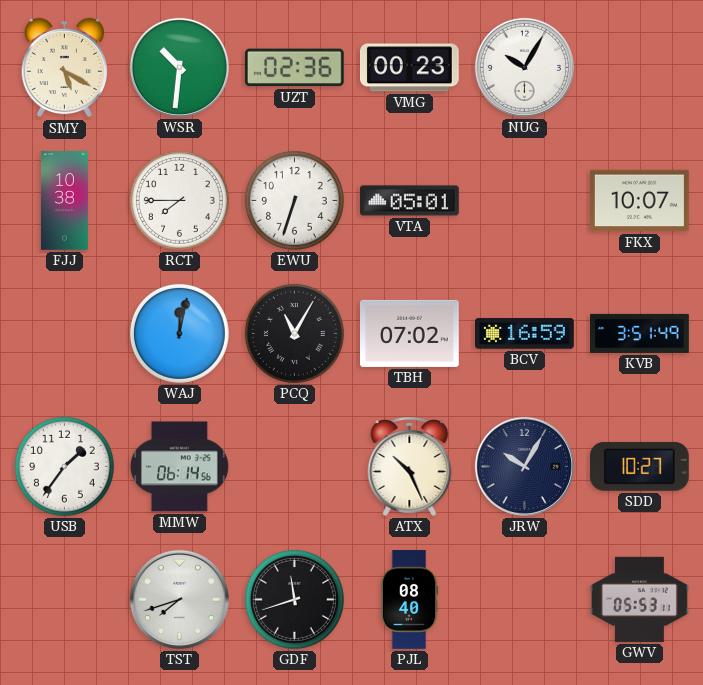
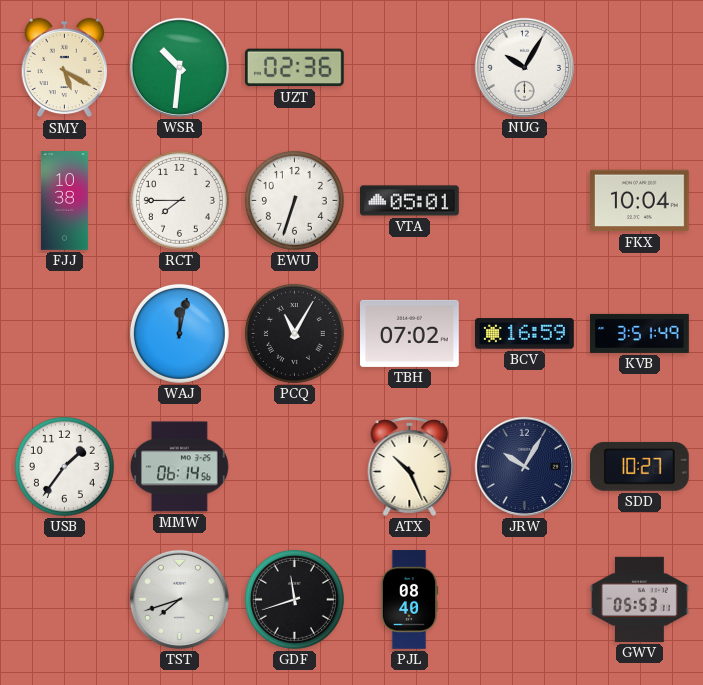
VMG: 00:23 -> none
FKX: 10:07 -> 10:04
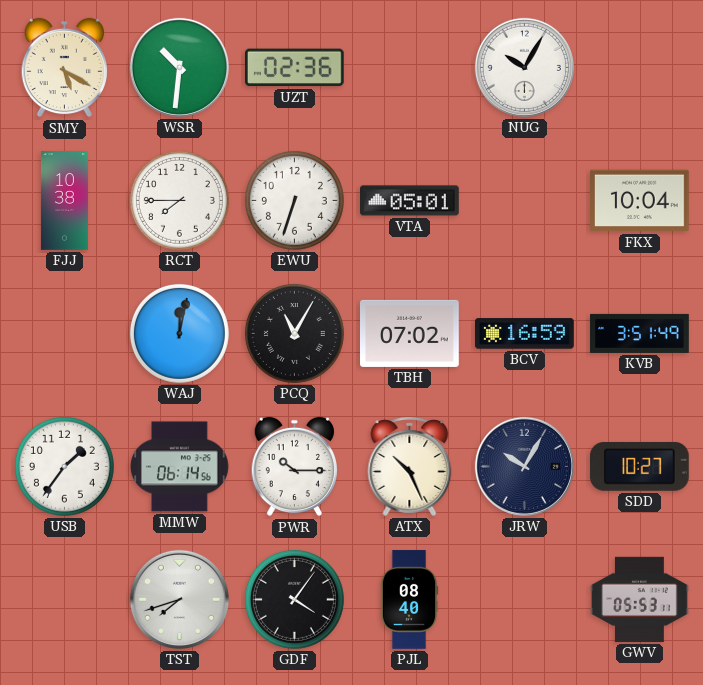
PWR: none -> 10:15
GDF: 11:42 -> 4:06
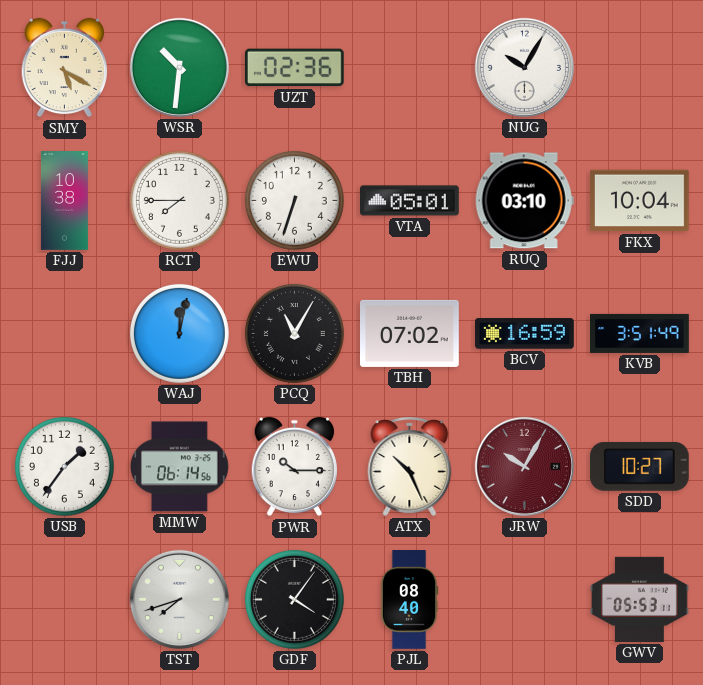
RUQ: none -> 03:10
JRW dial: navy -> burgundy
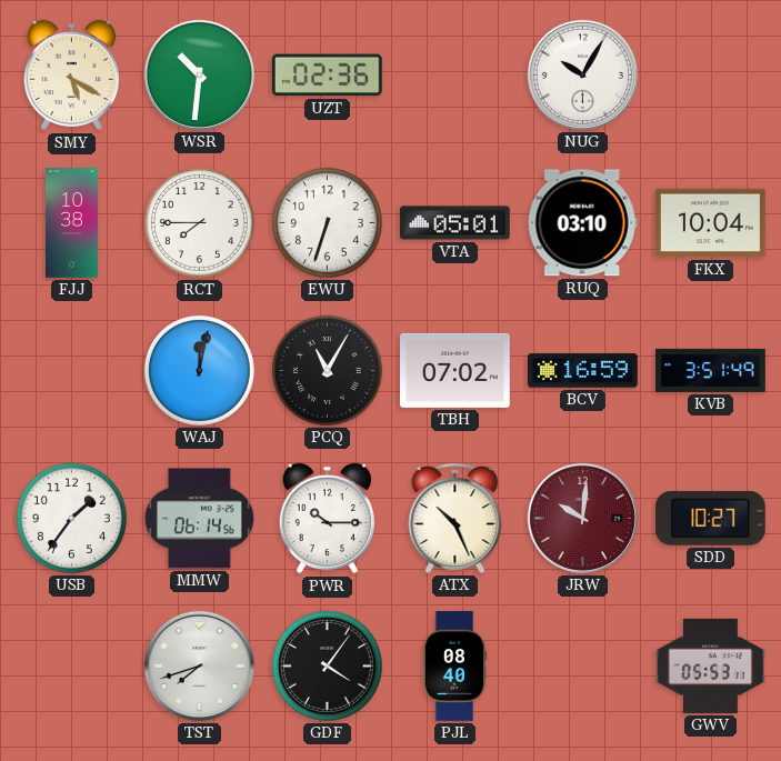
JRW: 10:05 -> 10:01
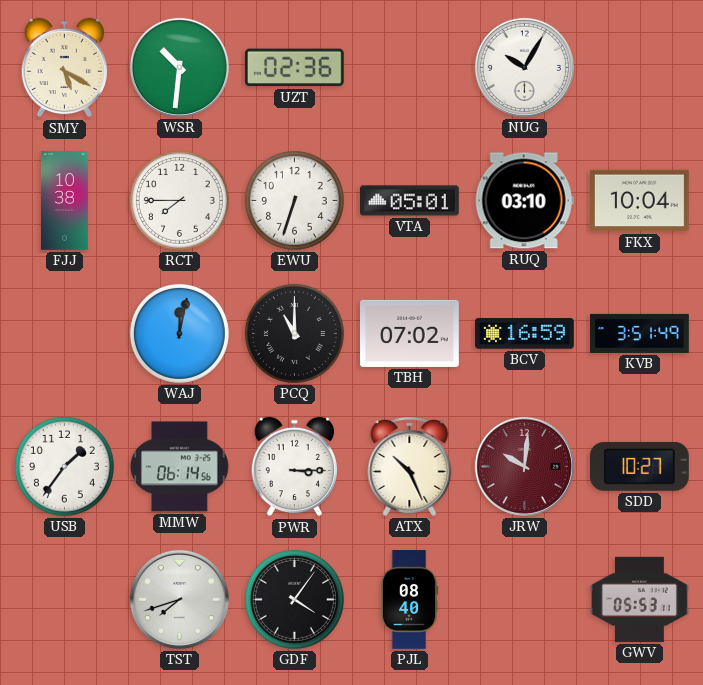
PCQ: 11:05 -> 11:00
PWR: 10:15 -> 3:15
